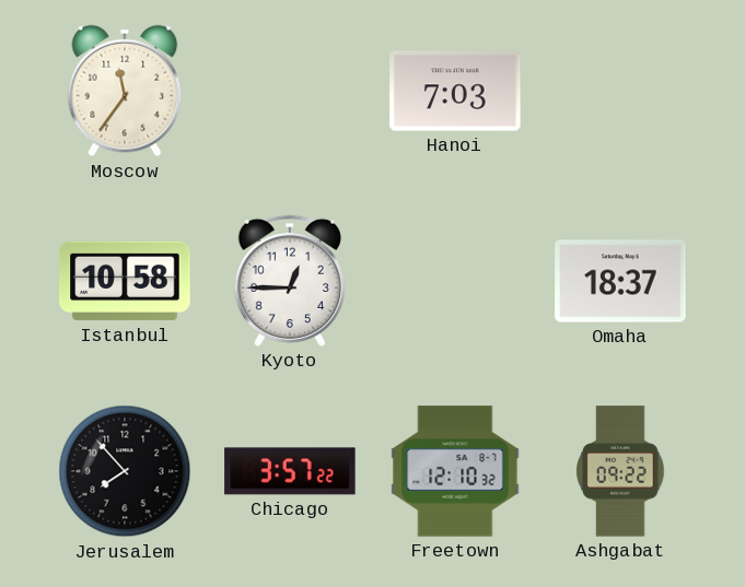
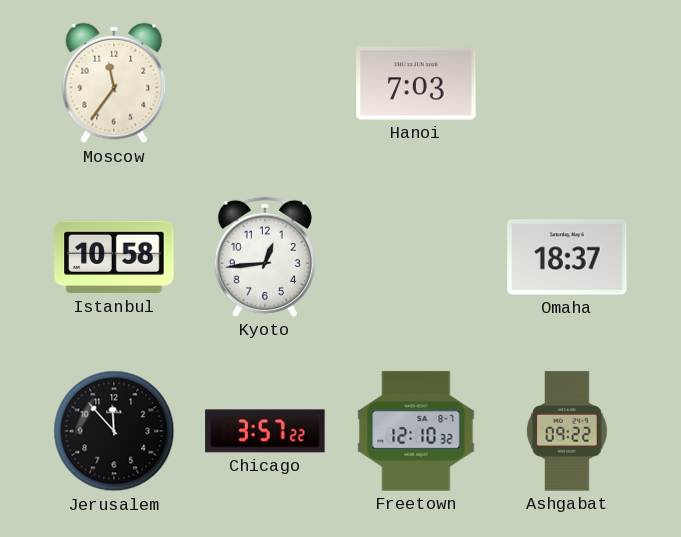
Kyoto: 12:45 -> 12:44
Jerusalem: 7:53 -> 11:53
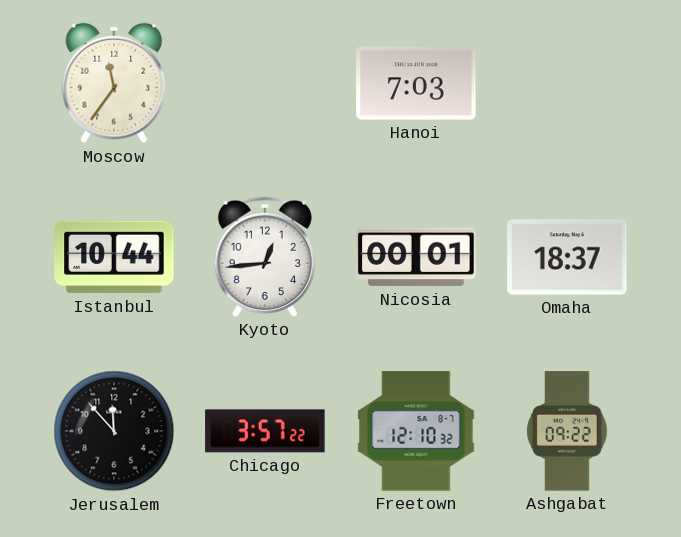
Istanbul: 10:58 -> 10:44
Nicosia: none -> 00:01
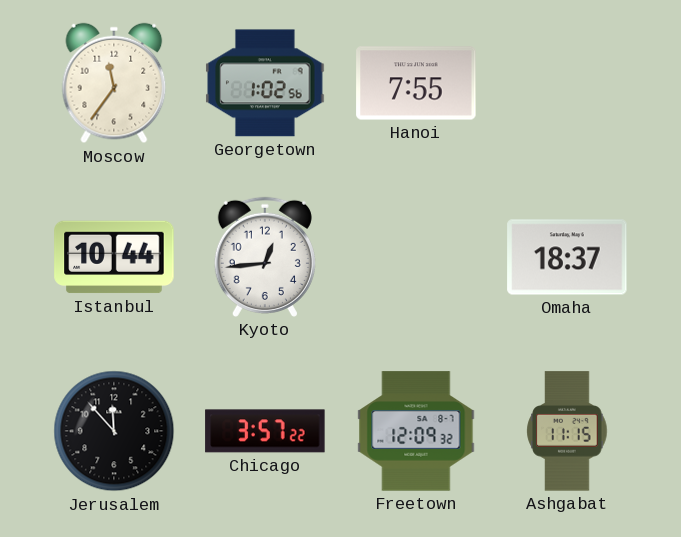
Georgetown: none -> 1:02
Hanoi: 7:03 -> 7:55
Nicosia: 00:01 -> none
Freetown: 12:10 -> 12:09
Ashgabat: 09:22 -> 11:15
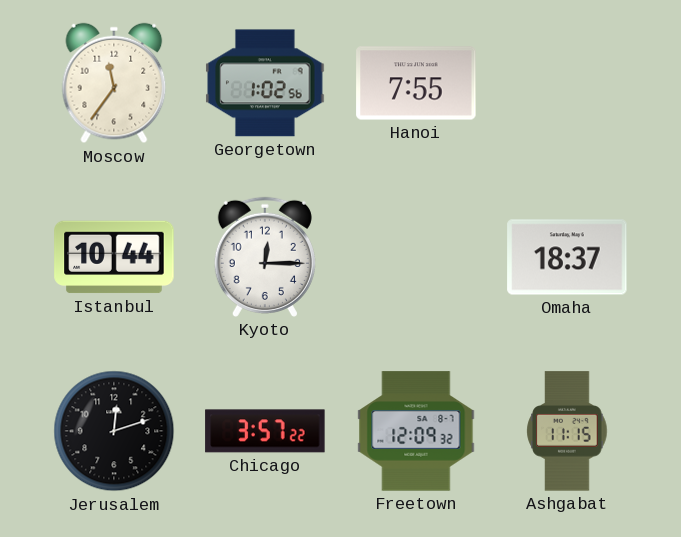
Kyoto: 12:44 -> 12:15
Jerusalem: 11:53 -> 12:12
